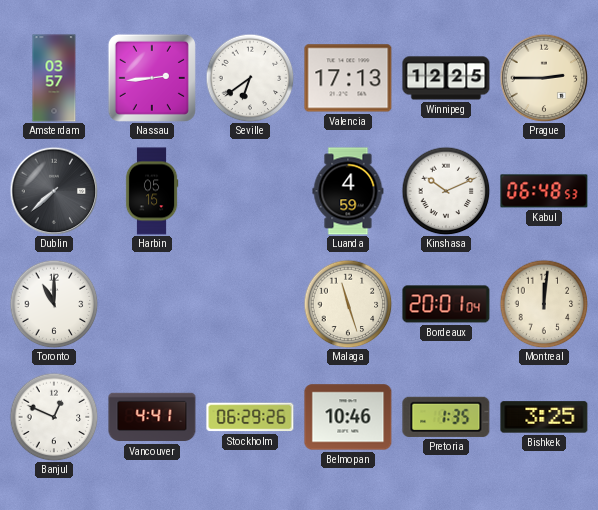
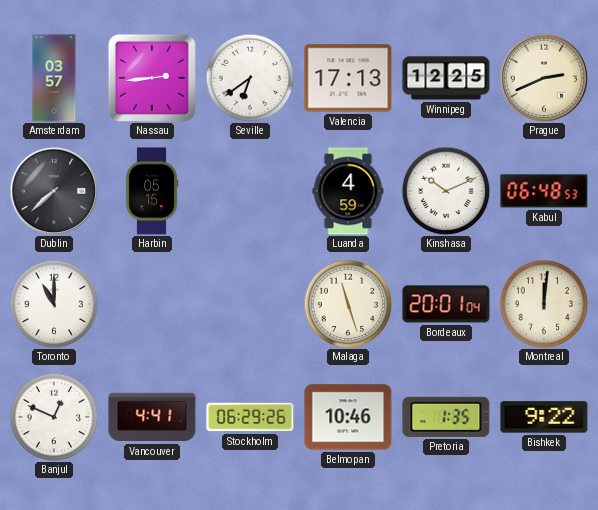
Prague: 2:45 -> 2:41
Bishkek: 3:25 -> 9:22
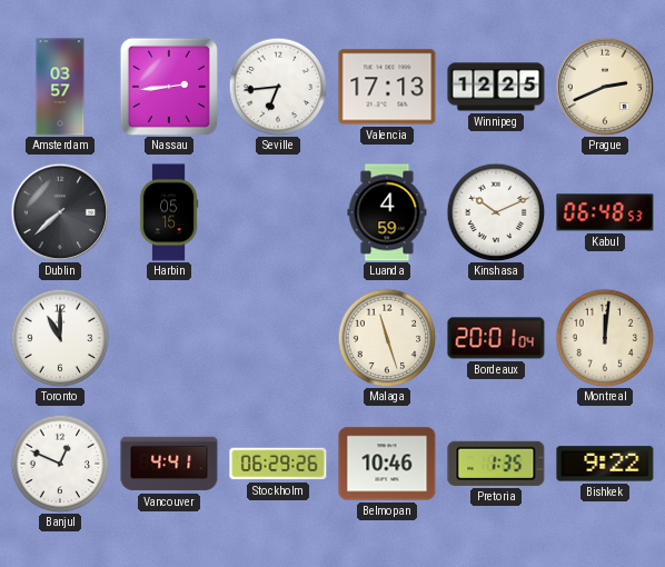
Seville: 6:39 -> 6:44
